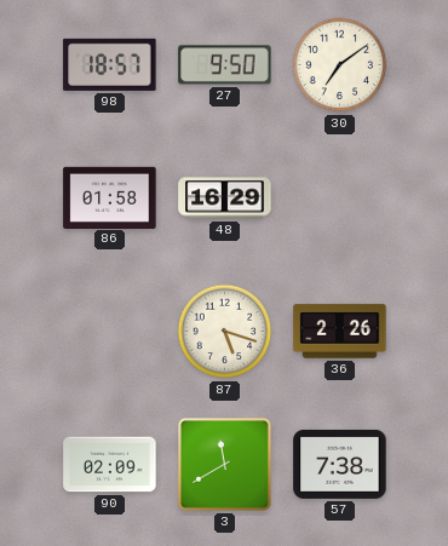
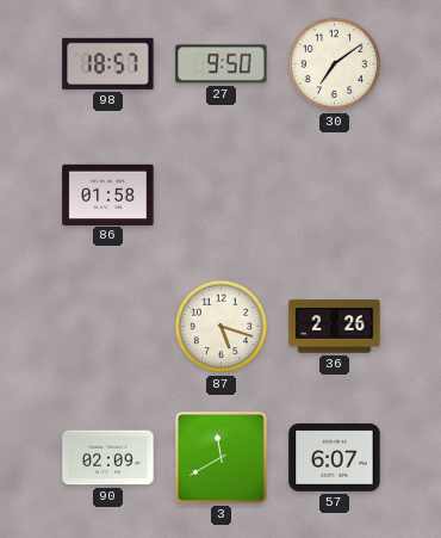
48: 16:29 -> none
57: 7:38 -> 6:07
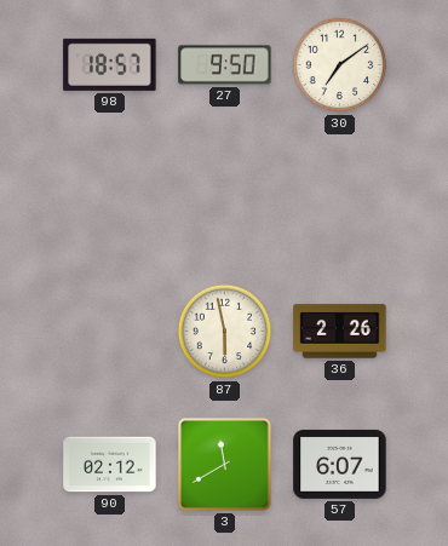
86: 01:58 -> none
87: 5:18 -> 5:58
90: 02:09 -> 02:12
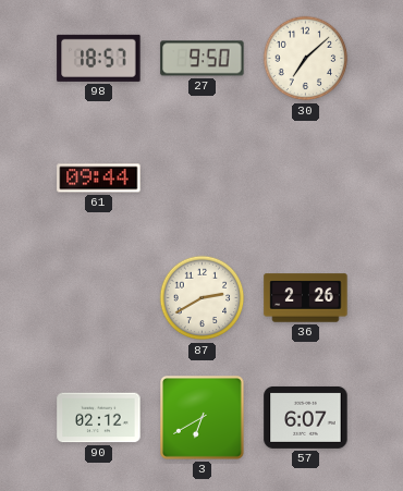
30: 7:09 -> 7:08
61: none -> 09:44
87: 5:58 -> 2:40
3: 11:40 -> 6:40
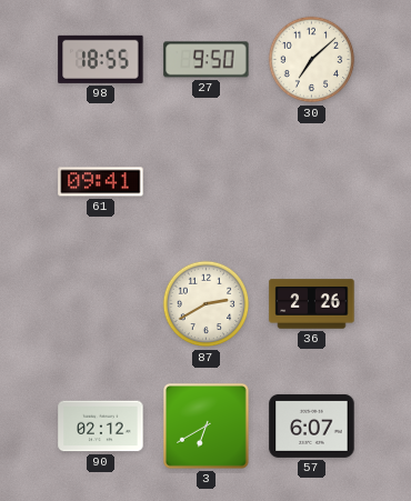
98: 18:57 -> 18:55
61: 09:44 -> 09:41
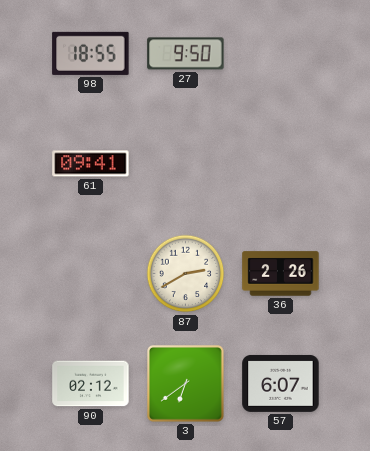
30: 7:08 -> none
3: 6:40 -> 6:39
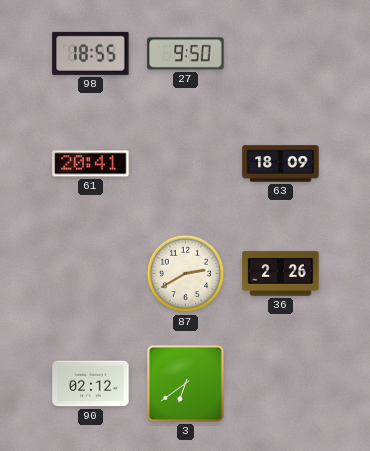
61: 09:41 -> 20:41
63: none -> 18:09
57: 6:07 -> none
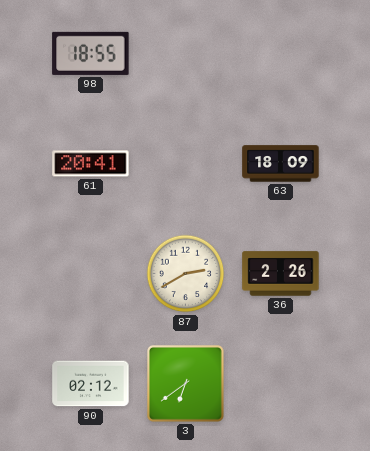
27: 9:50 -> none
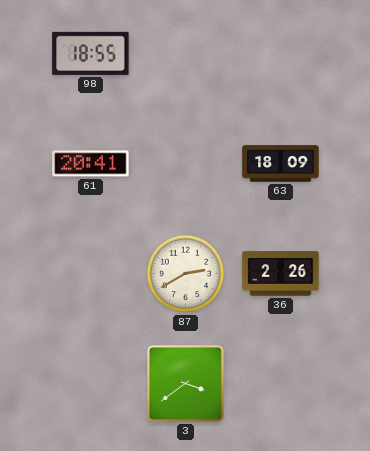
90: 02:12 -> none
3: 6:39 -> 3:39
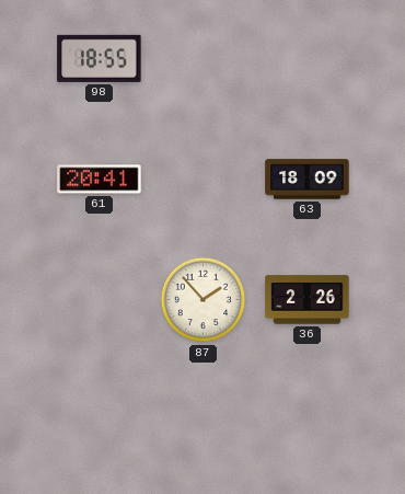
87: 2:40 -> 1:53
3: 3:39 -> none
